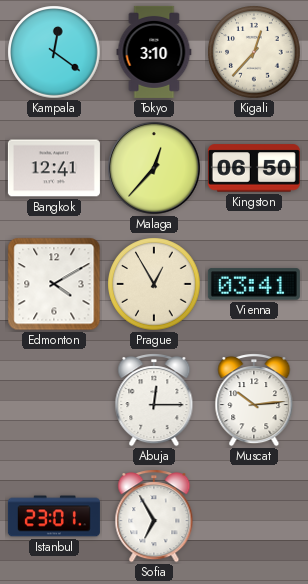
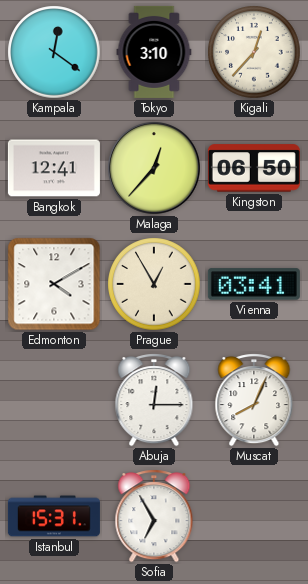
Muscat: 10:14 -> 8:04
Istanbul: 23:01 -> 15:31
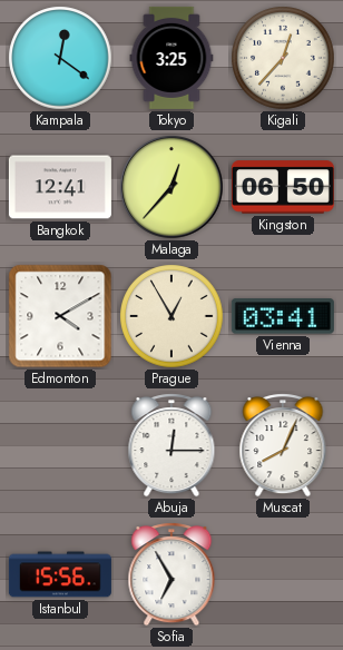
Tokyo: 3:10 -> 3:25
Istanbul: 15:31 -> 15:56
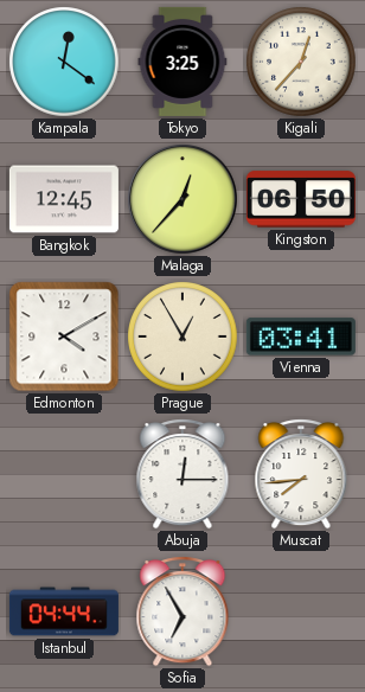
Bangkok: 12:41 -> 12:45
Muscat: 8:04 -> 7:44
Istanbul: 15:56 -> 04:44
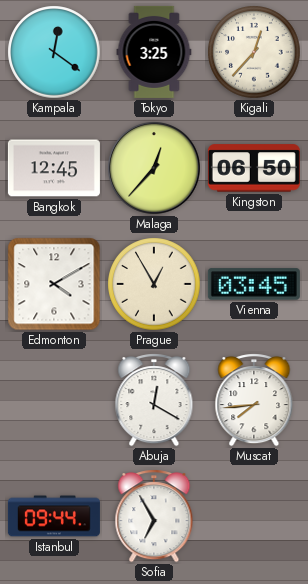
Vienna: 03:41 -> 03:45
Abuja: 12:15 -> 12:20
Istanbul: 04:44 -> 09:44
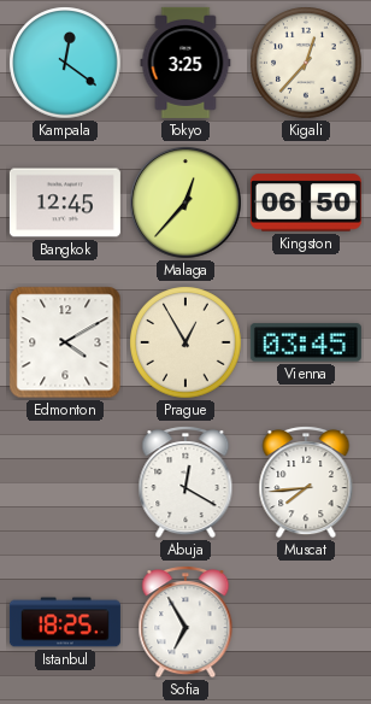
Istanbul: 09:44 -> 18:25
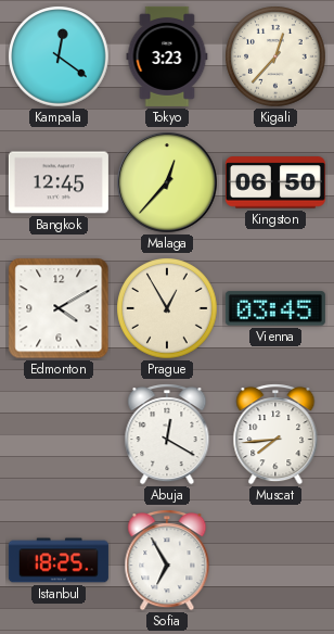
Tokyo: 3:25 -> 3:23
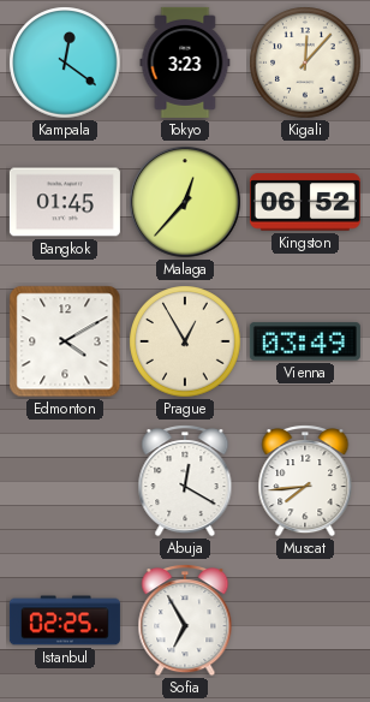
Kigali: 12:37 -> 12:07
Bangkok: 12:45 -> 01:45
Kingston: 06:50 -> 06:52
Vienna: 03:45 -> 03:49
Istanbul: 18:25 -> 02:25
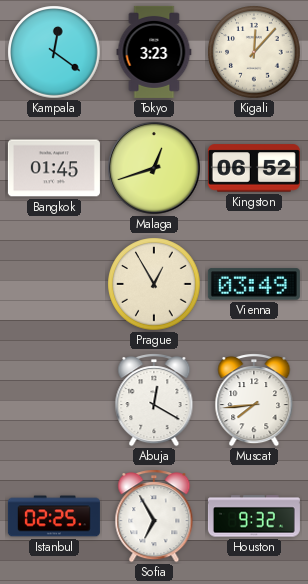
Malaga: 12:37 -> 12:42
Edmonton: 4:10 -> none
Houston: none -> 9:32
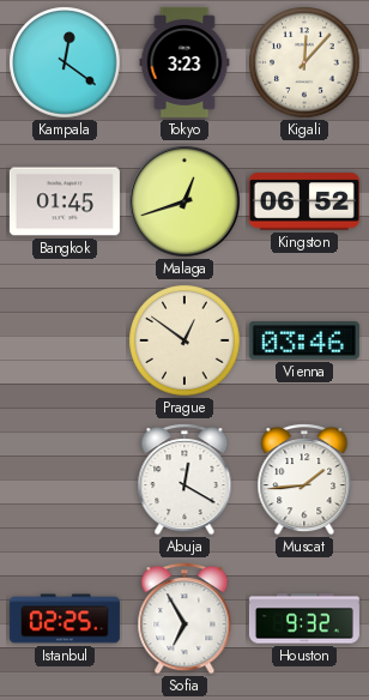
Prague: 12:55 -> 12:51
Vienna: 03:49 -> 03:46
Muscat: 7:44 -> 1:44
